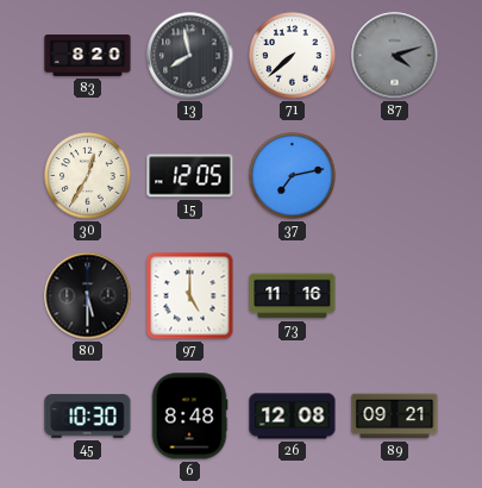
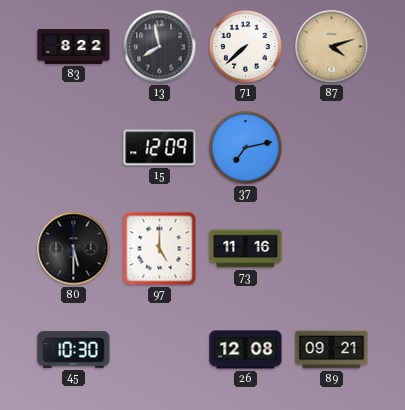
83: 8:20 -> 8:22
87 dial: grey -> champagne
30: 12:35 -> none
15: 12:05 -> 12:09
6: 8:48 -> none
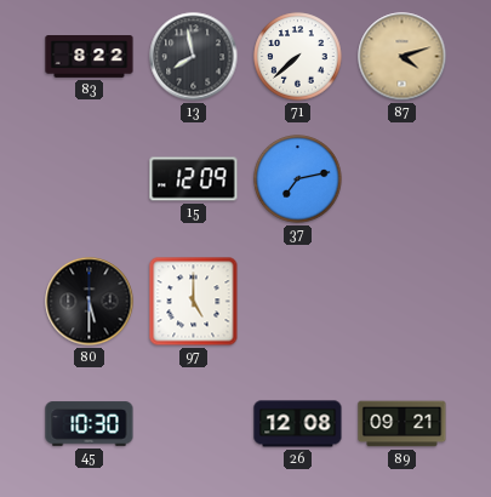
73: 11:16 -> none
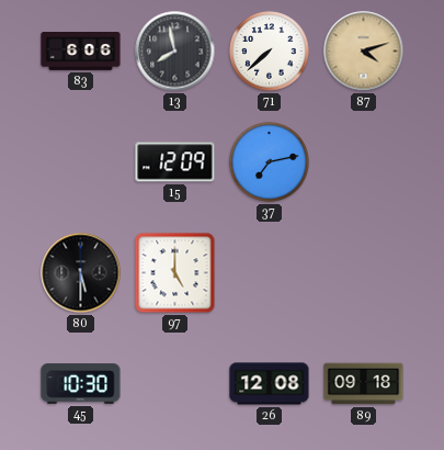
83: 8:22 -> 6:06
89: 09:21 -> 09:18
